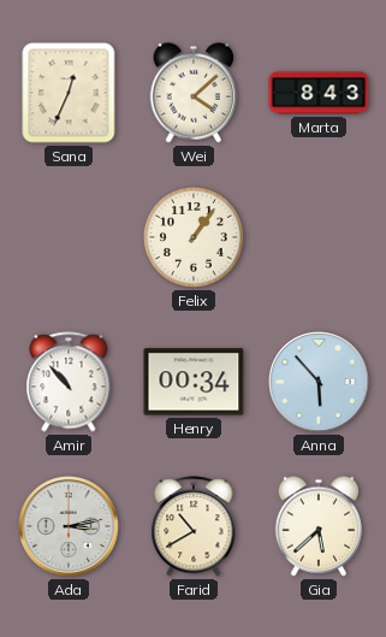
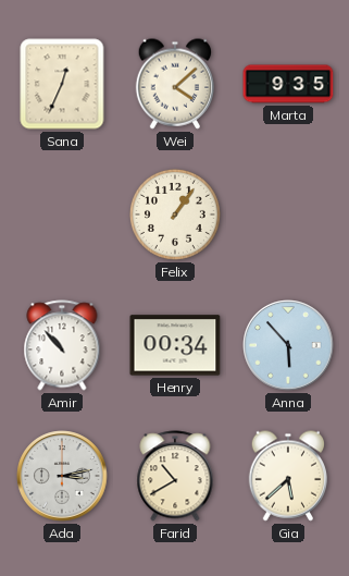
Marta: 8:43 -> 9:35
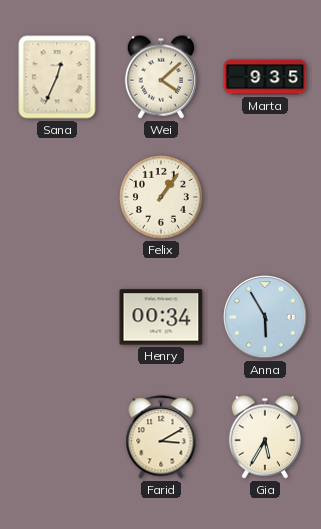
Amir: 10:53 -> none
Anna: 5:53 -> 5:55
Ada: 3:13 -> none
Farid: 10:40 -> 3:10
Gia: 5:38 -> 5:35
